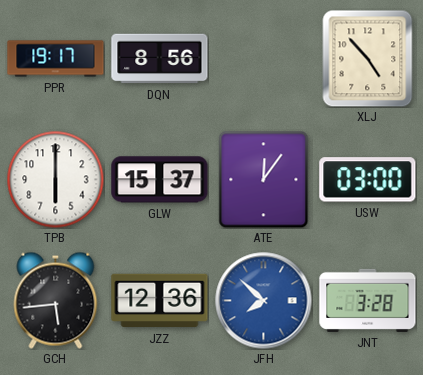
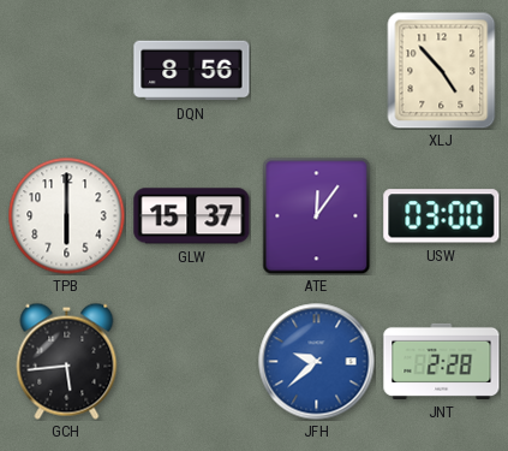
PPR: 19:17 -> none
JZZ: 12:36 -> none
JFH: 7:52 -> 9:38
JNT: 3:28 -> 2:28
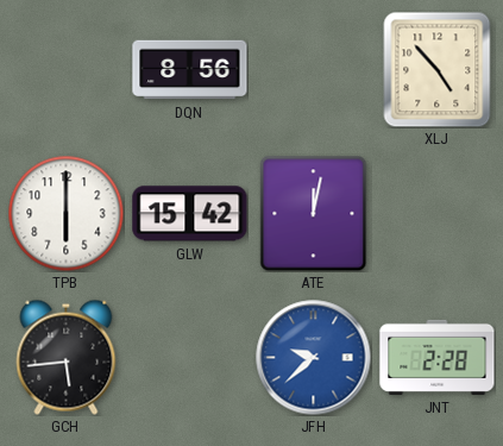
GLW: 15:37 -> 15:42
ATE: 12:06 -> 12:02
USW: 03:00 -> none
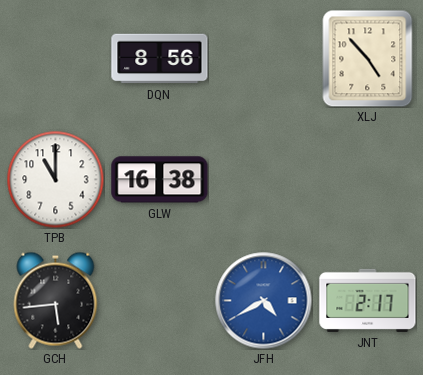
TPB: 6:00 -> 11:00
GLW: 15:42 -> 16:38
ATE: 12:02 -> none
JFH: 9:38 -> 4:40
JNT: 2:28 -> 2:17
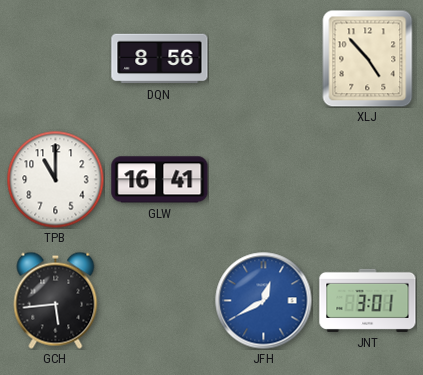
GLW: 16:38 -> 16:41
JFH: 4:40 -> 12:40
JNT: 2:17 -> 3:01
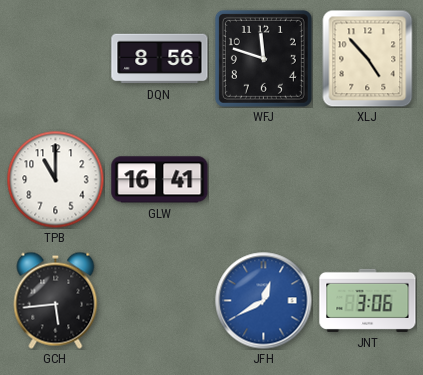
WFJ: none -> 11:48
JNT: 3:01 -> 3:06
